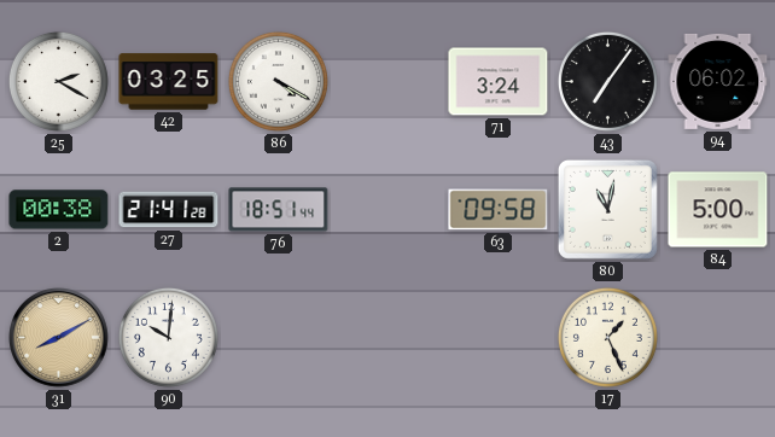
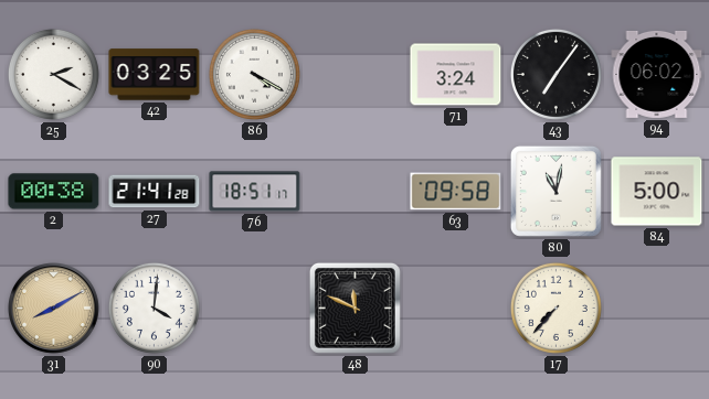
76: 18:51:44 -> 18:51:17
90: 10:01 -> 4:01
48: none -> 11:49
17: 1:26 -> 7:37
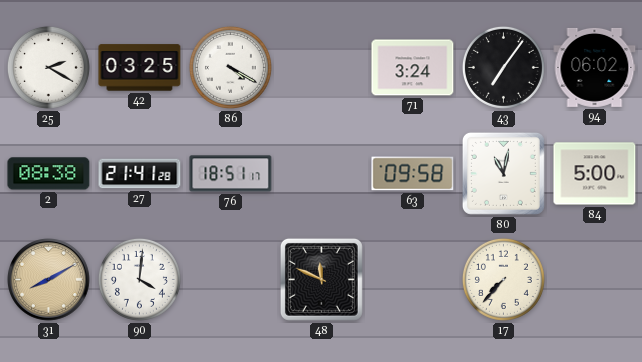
2: 00:38 -> 08:38
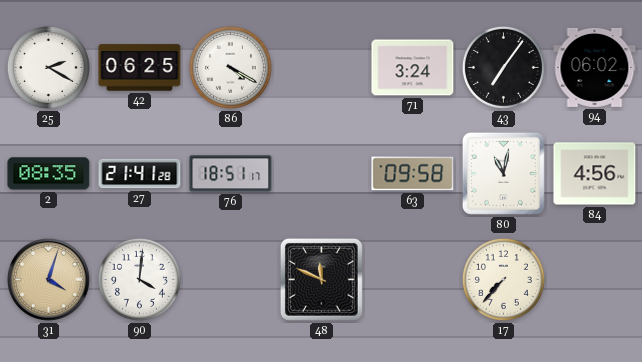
42: 03:25 -> 06:25
2: 08:38 -> 08:35
84: 5:00 -> 4:56
31: 8:10 -> 4:03
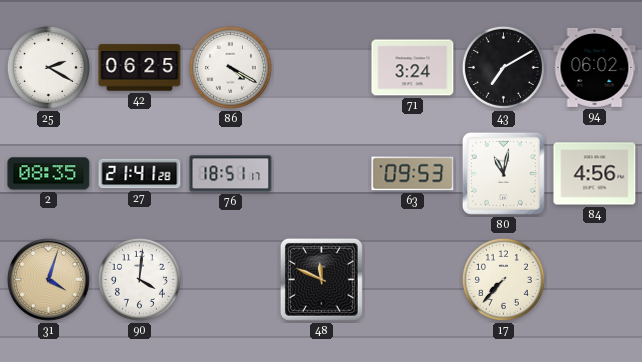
43: 7:06 -> 7:10
63: 09:58 -> 09:53
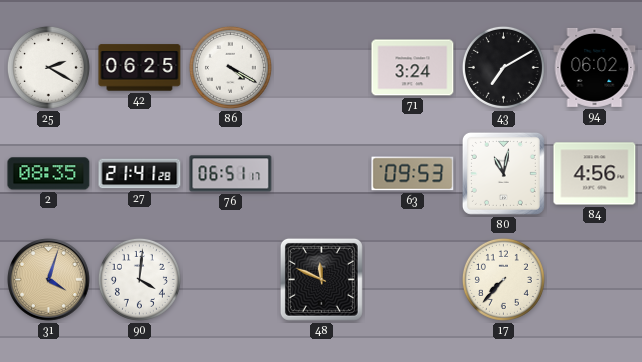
76: 18:51 -> 06:51
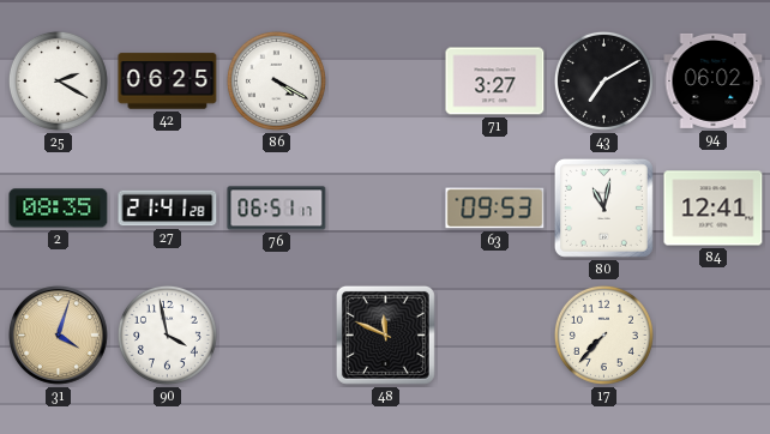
71: 3:24 -> 3:27
84: 4:56 -> 12:41
90: 4:01 -> 3:58
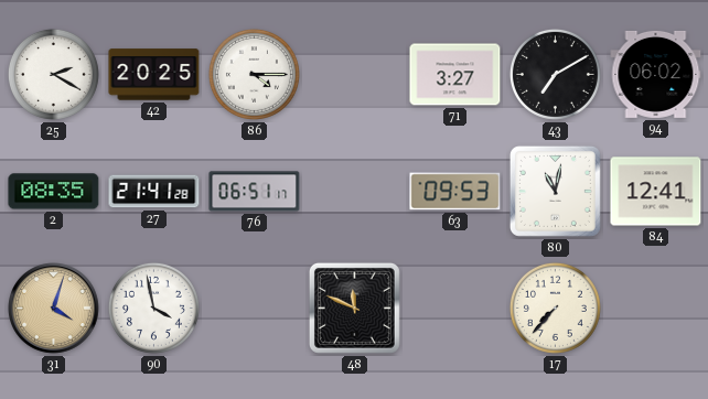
42: 06:25 -> 20:25
86: 4:20 -> 4:15
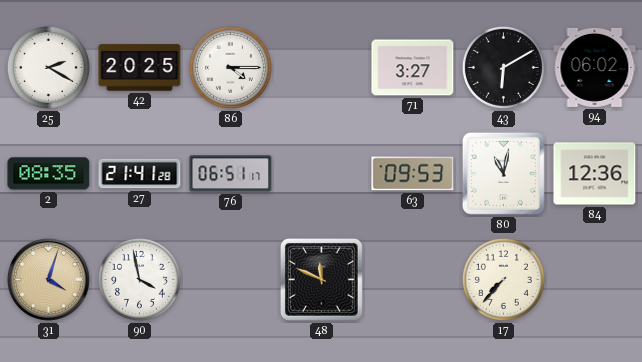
43: 7:10 -> 6:10
84: 12:41 -> 12:36
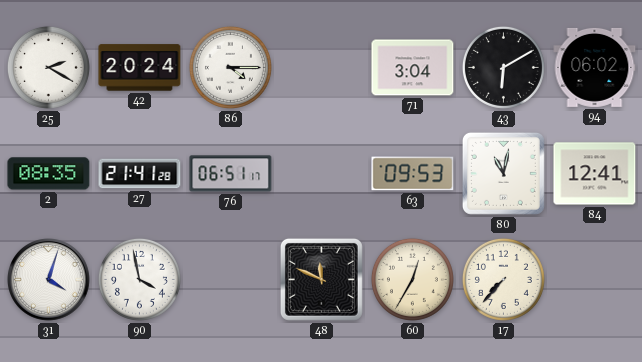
42: 20:25 -> 20:24
71: 3:27 -> 3:04
84: 12:36 -> 12:41
31 dial: champagne -> white
60: none -> 12:35
